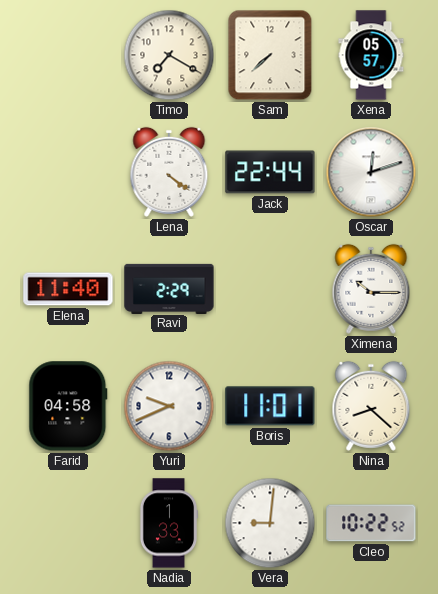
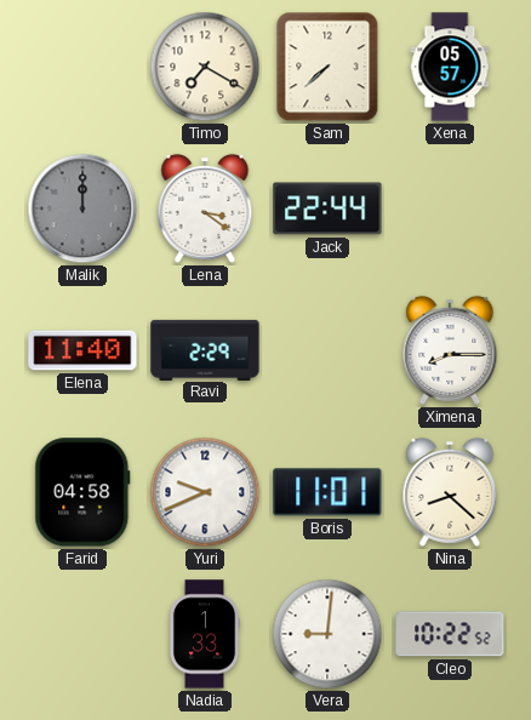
Malik: none -> 12:00
Lena: 4:21 -> 3:21
Oscar: 12:12 -> none
Ximena: 10:15 -> 8:15
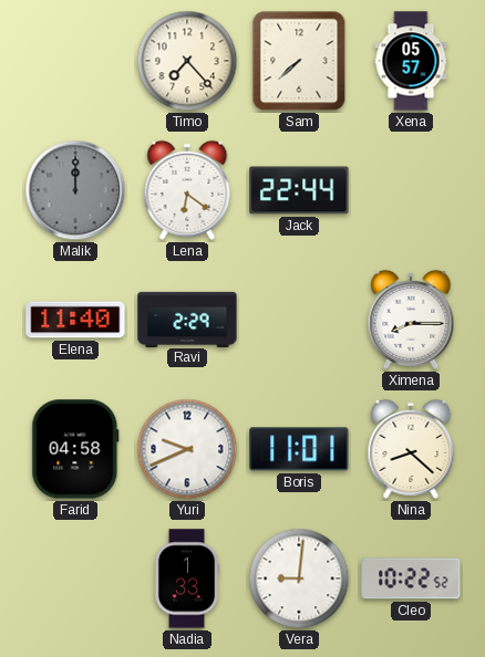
Timo: 7:20 -> 7:23
Lena: 3:21 -> 6:21
